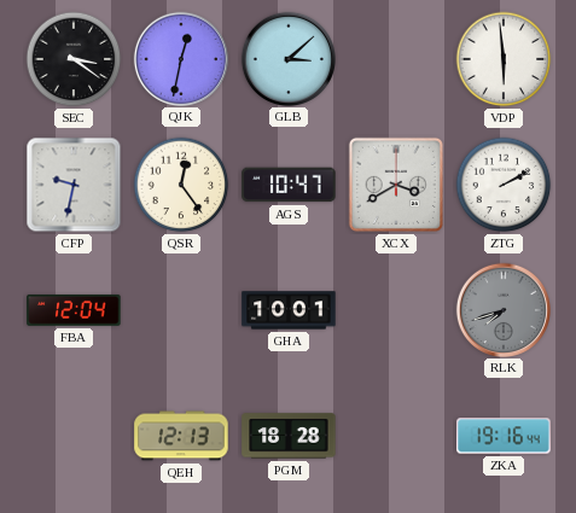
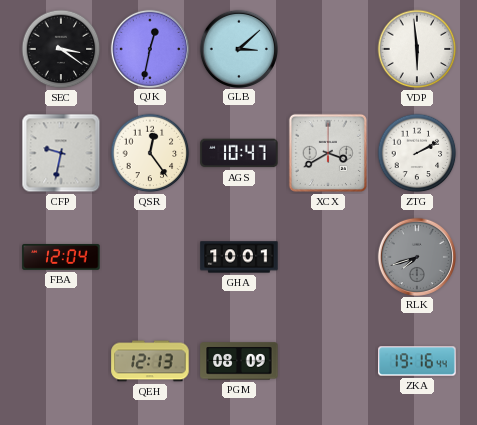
PGM: 18:28 -> 08:09
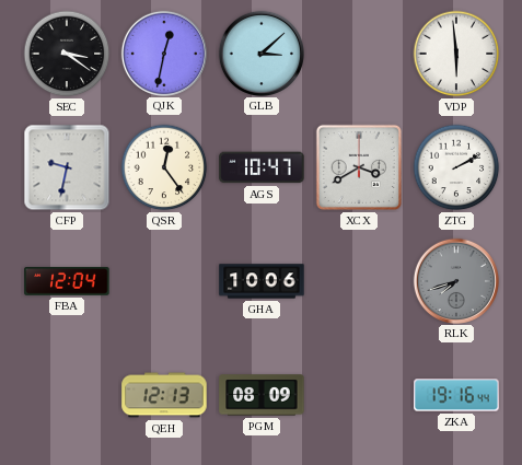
GHA: 10:01 -> 10:06
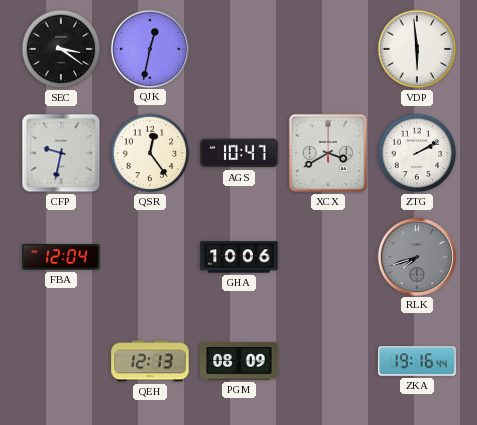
GLB: 3:08 -> none
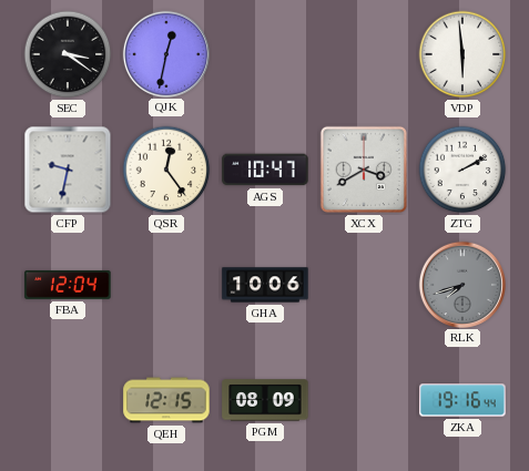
QEH: 12:13 -> 12:15
